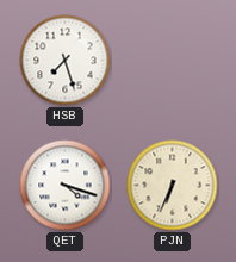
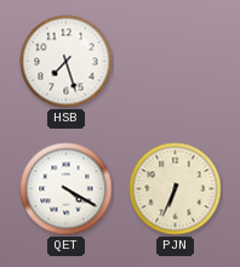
QET: 4:18 -> 4:20
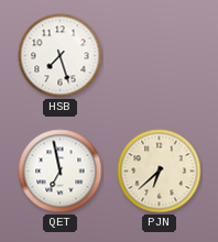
QET: 4:20 -> 6:58
PJN: 6:34 -> 6:38
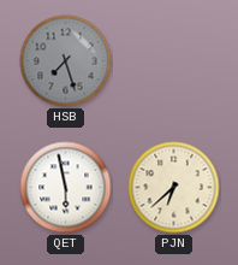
HSB dial: white -> grey
QET: 6:58 -> 5:58
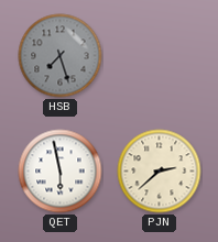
PJN: 6:38 -> 2:38
